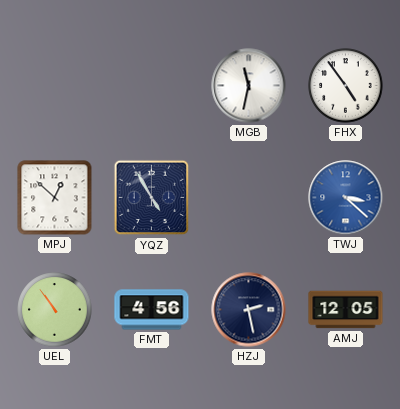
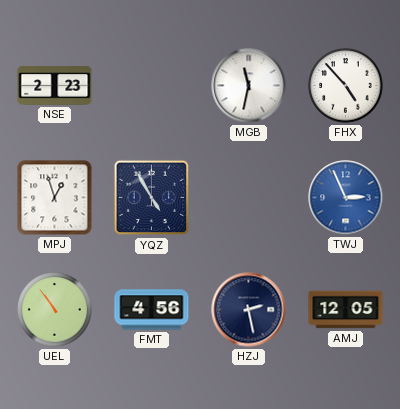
NSE: none -> 2:23
FHX: 4:54 -> 4:53
MPJ: 12:52 -> 12:57
TWJ: 3:22 -> 2:56
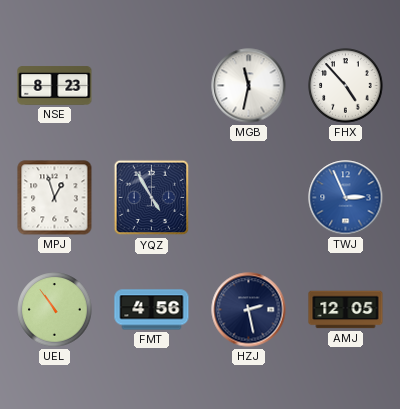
NSE: 2:23 -> 8:23
